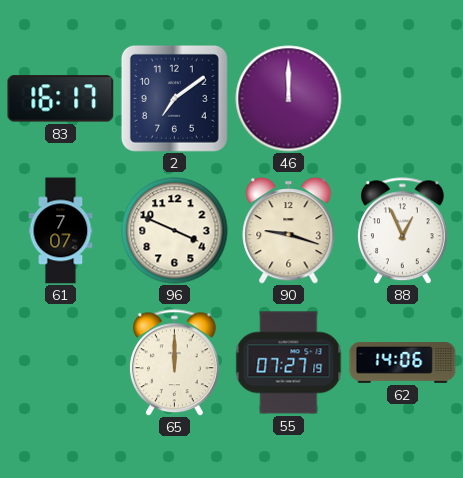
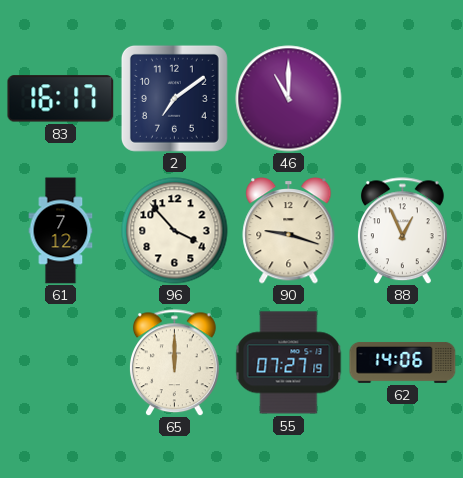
46: 12:00 -> 11:00
61: 7:07 -> 7:12
96: 3:49 -> 3:53
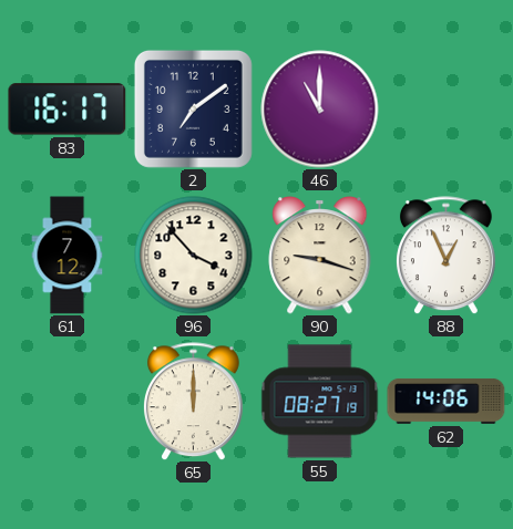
55: 07:27 -> 08:27
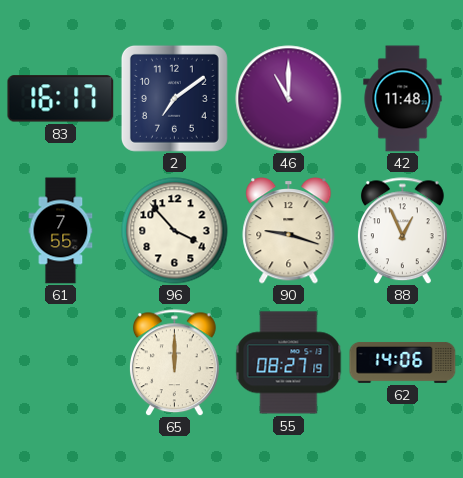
42: none -> 11:48
61: 7:12 -> 7:55
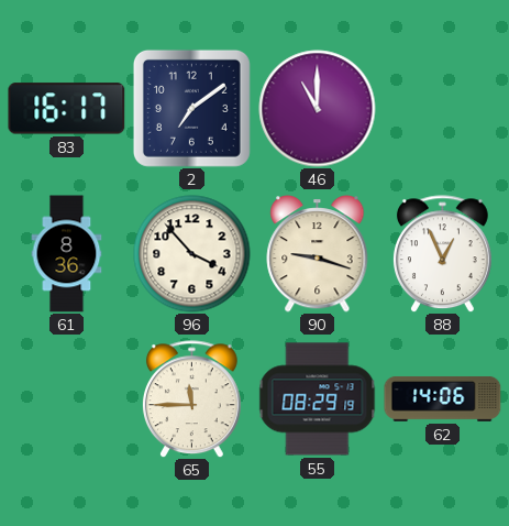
42: 11:48 -> none
61: 7:55 -> 8:36
65: 12:00 -> 11:45
55: 08:27 -> 08:29
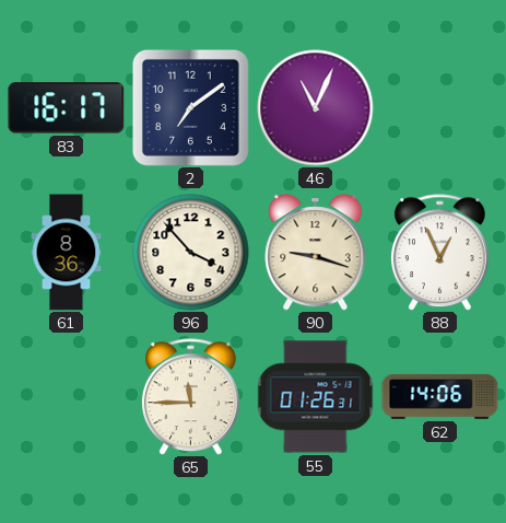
46: 11:00 -> 11:04
55: 08:29 -> 01:26
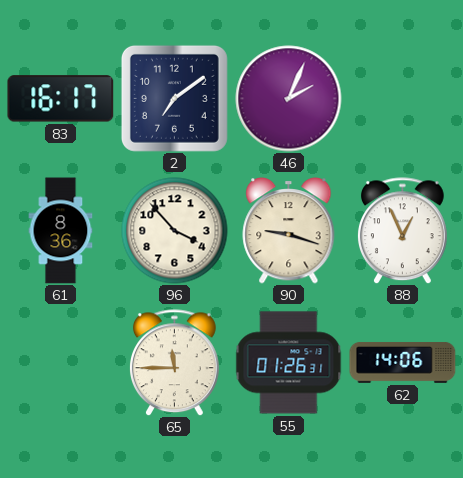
46: 11:04 -> 2:04
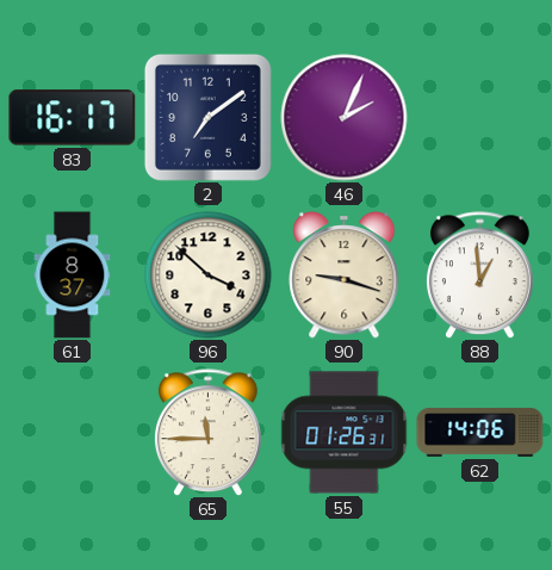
61: 8:36 -> 8:37
96: 3:53 -> 3:52
88: 12:56 -> 12:59
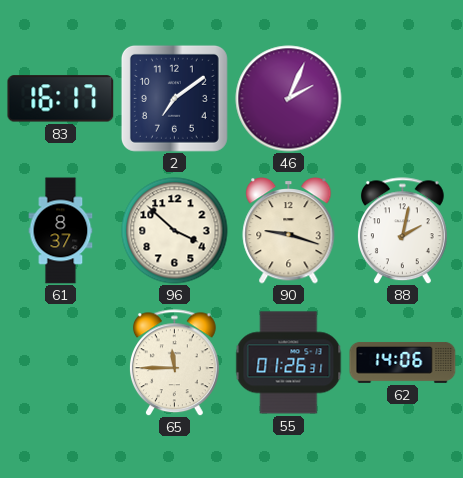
88: 12:59 -> 2:02
